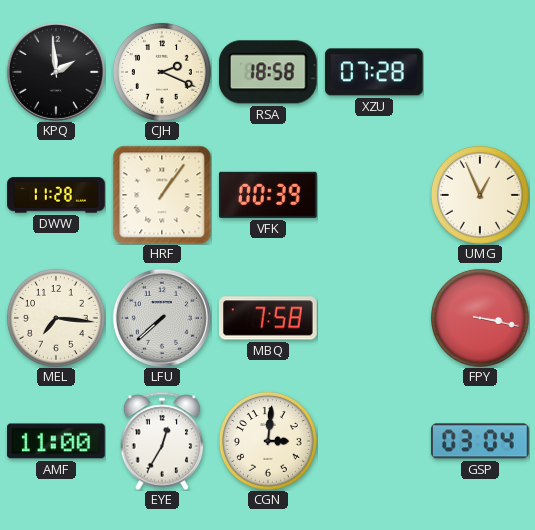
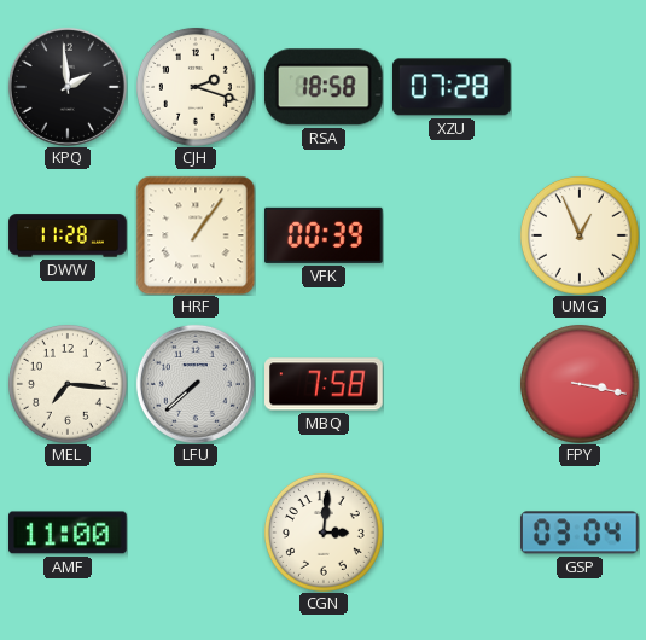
CJH: 2:19 -> 2:18
EYE: 12:35 -> none
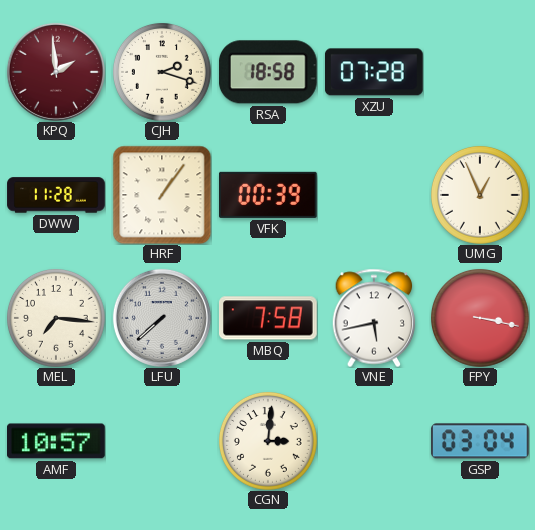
KPQ dial: black -> burgundy
VNE: none -> 5:43
AMF: 11:00 -> 10:57
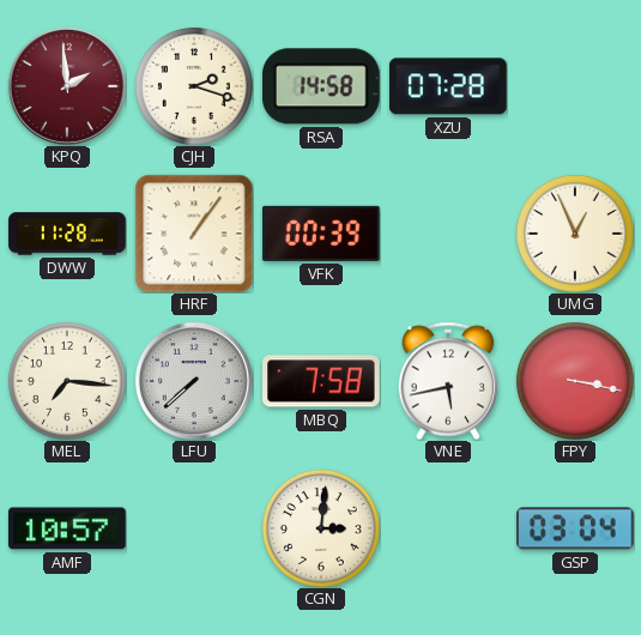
RSA: 18:58 -> 14:58
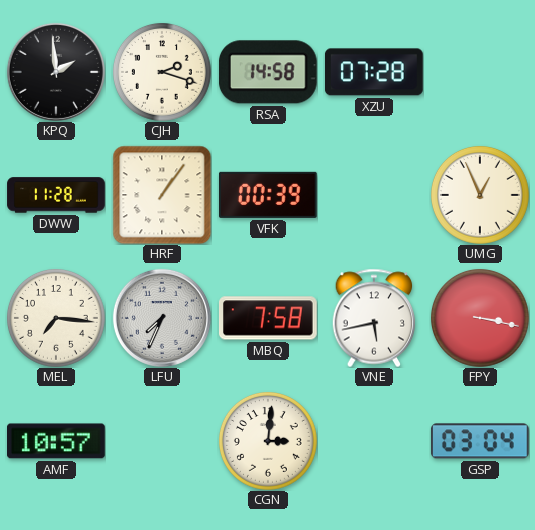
KPQ dial: burgundy -> black
LFU: 7:38 -> 7:34
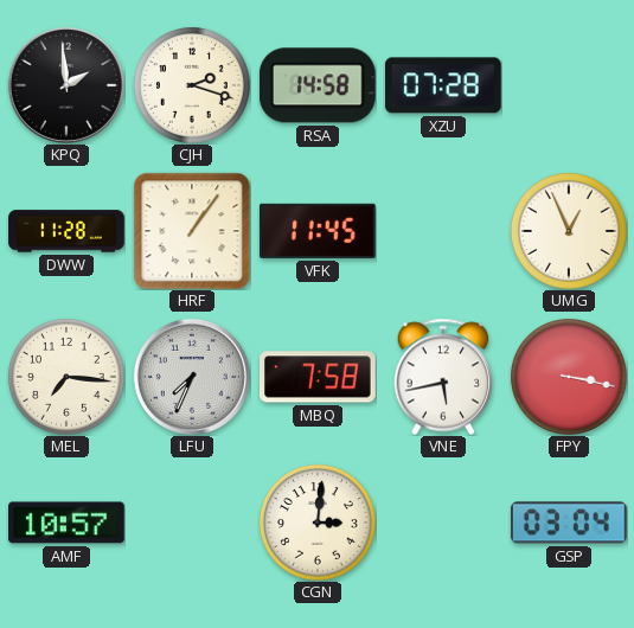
VFK: 00:39 -> 11:45
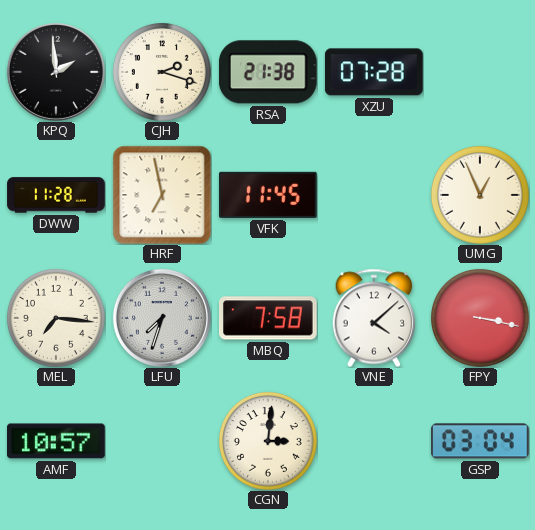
RSA: 14:58 -> 21:38
HRF: 1:06 -> 6:58
LFU: 7:34 -> 7:33
VNE: 5:43 -> 4:08
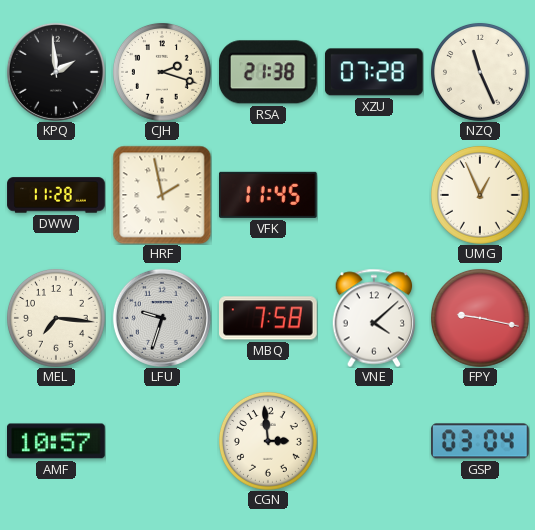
NZQ: none -> 11:26
HRF: 6:58 -> 1:58
LFU: 7:33 -> 9:33
FPY: 3:17 -> 9:17
CGN: 3:01 -> 2:59
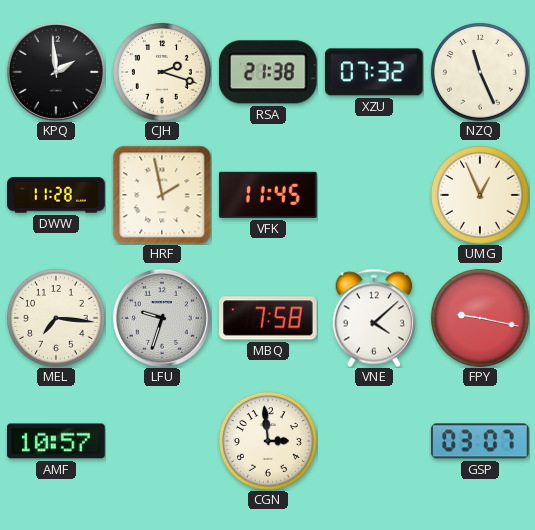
XZU: 07:28 -> 07:32
GSP: 03:04 -> 03:07
